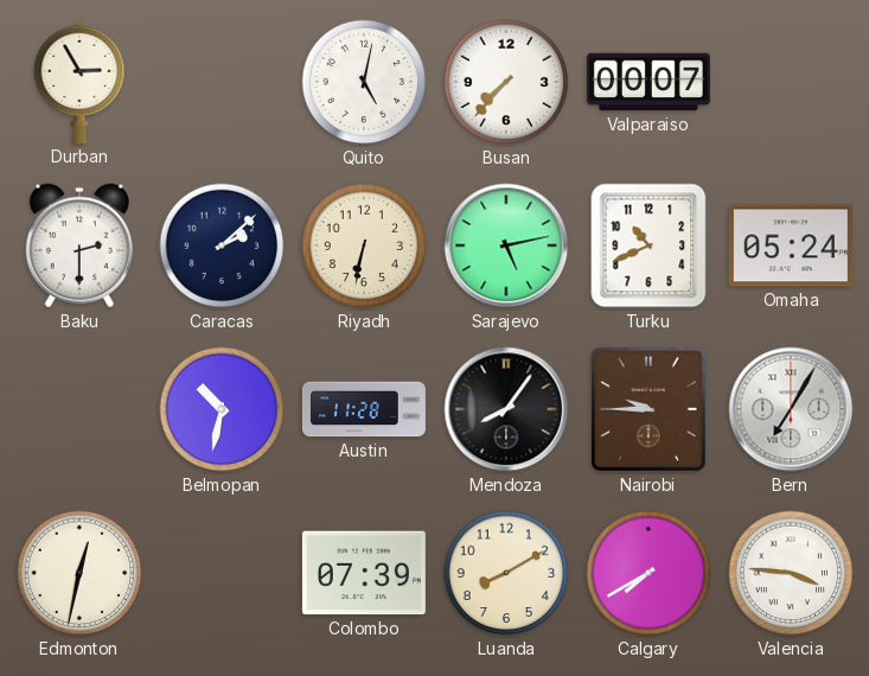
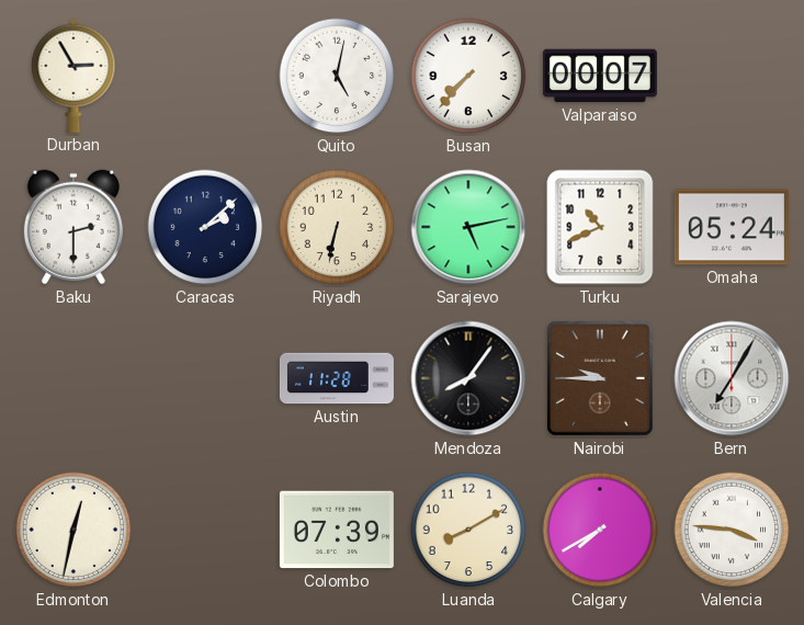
Belmopan: 10:32 -> none
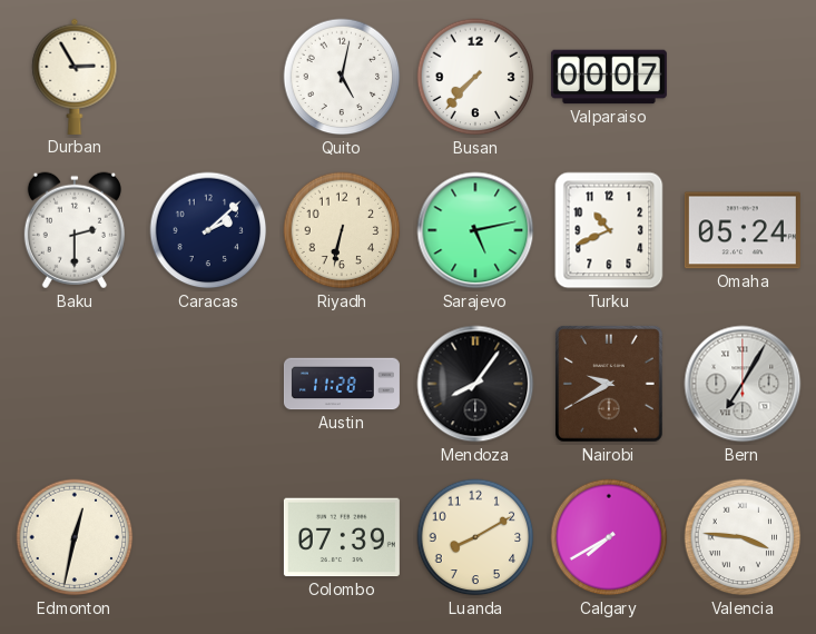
Nairobi: 9:45 -> 9:40
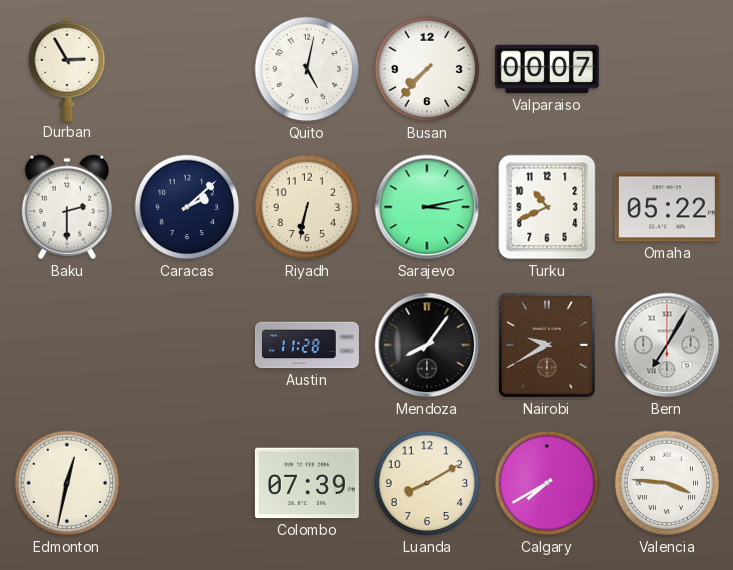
Sarajevo: 5:13 -> 3:13
Omaha: 05:24 -> 05:22
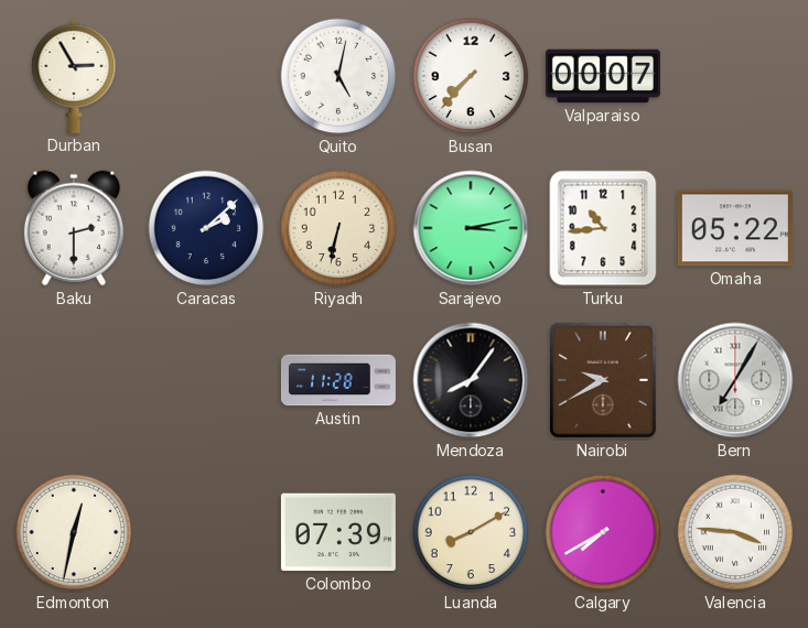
Turku: 10:41 -> 10:44
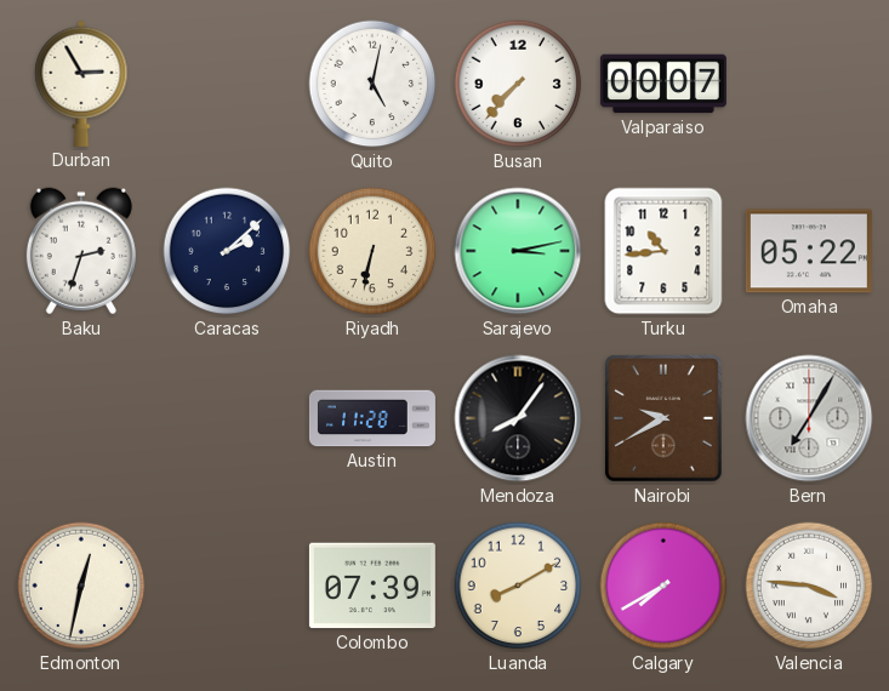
Baku: 2:30 -> 2:33
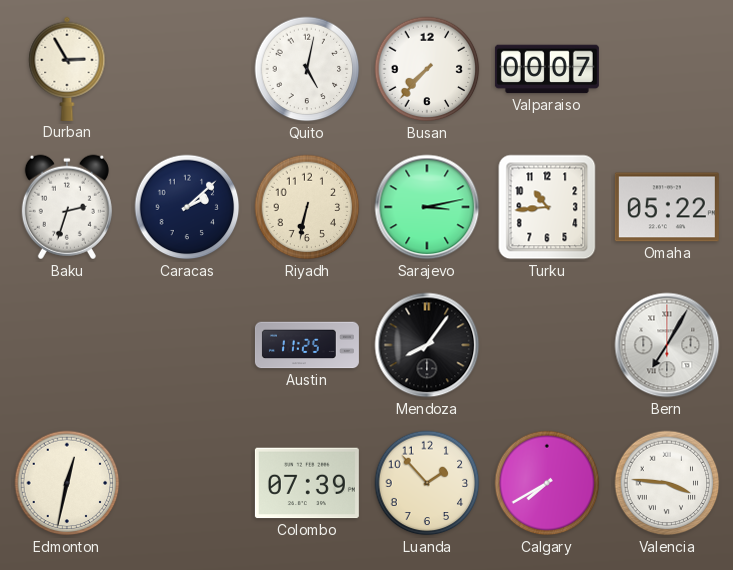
Austin: 11:28 -> 11:25
Nairobi: 9:40 -> none
Luanda: 8:10 -> 1:53
